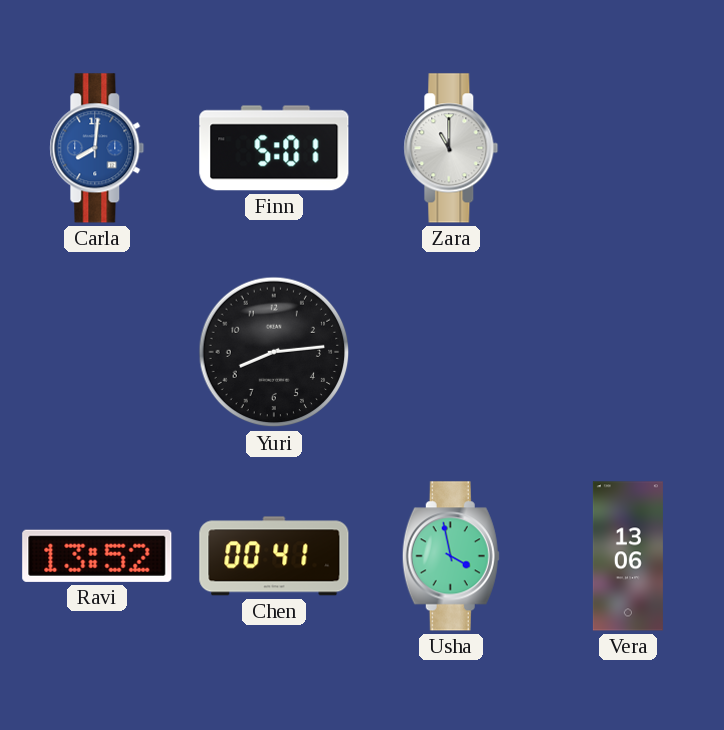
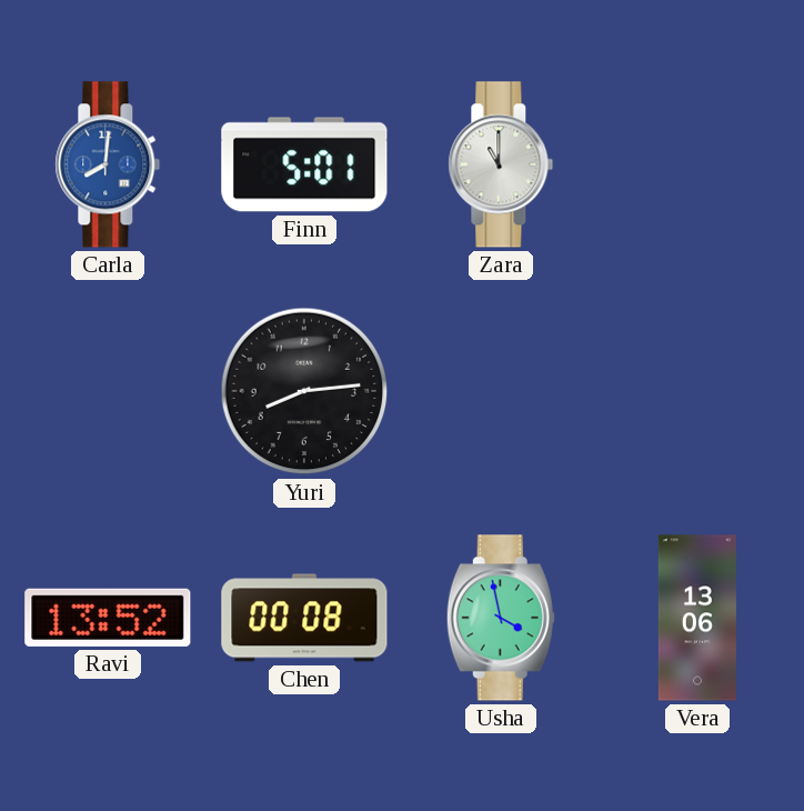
Chen: 00:41 -> 00:08
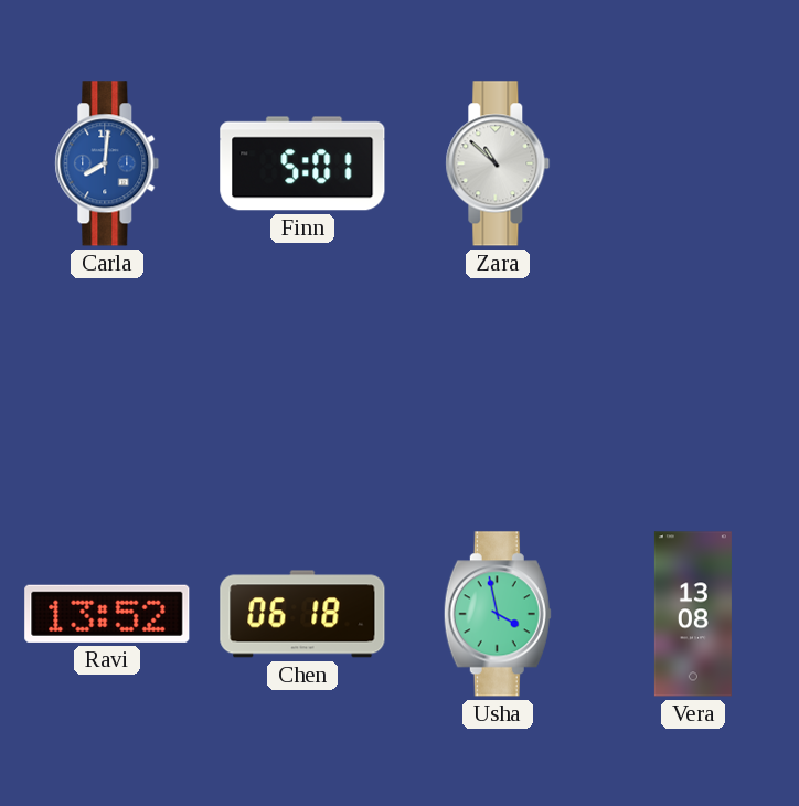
Zara: 11:00 -> 10:52
Yuri: 8:14 -> none
Chen: 00:08 -> 06:18
Vera: 13:06 -> 13:08
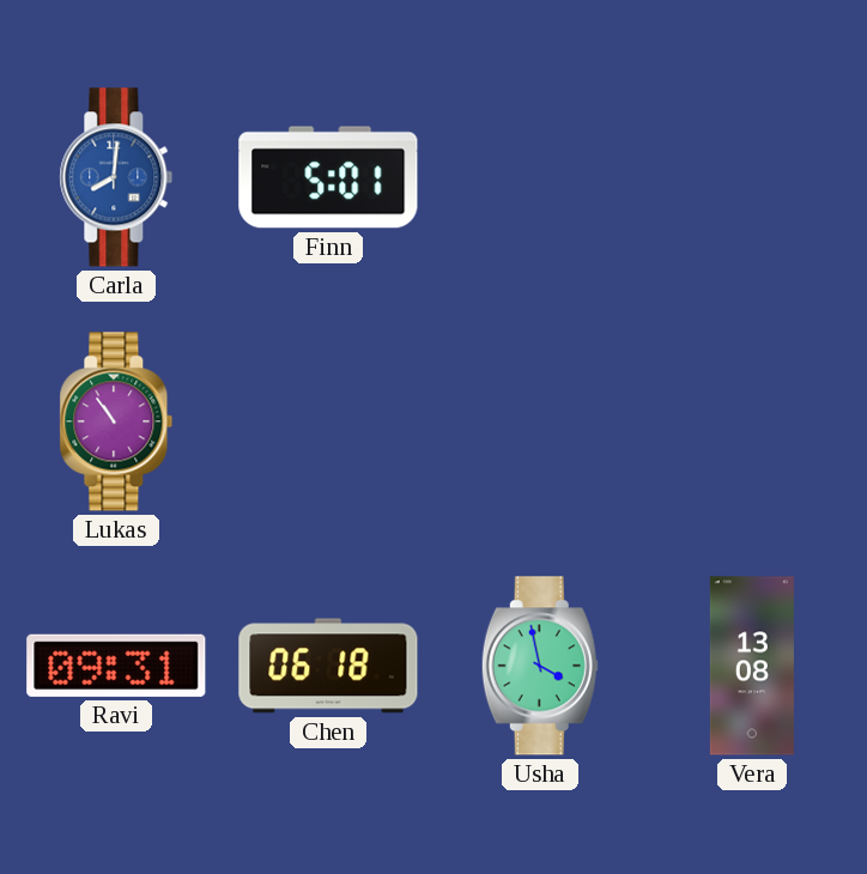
Zara: 10:52 -> none
Lukas: none -> 10:54
Ravi: 13:52 -> 09:31
